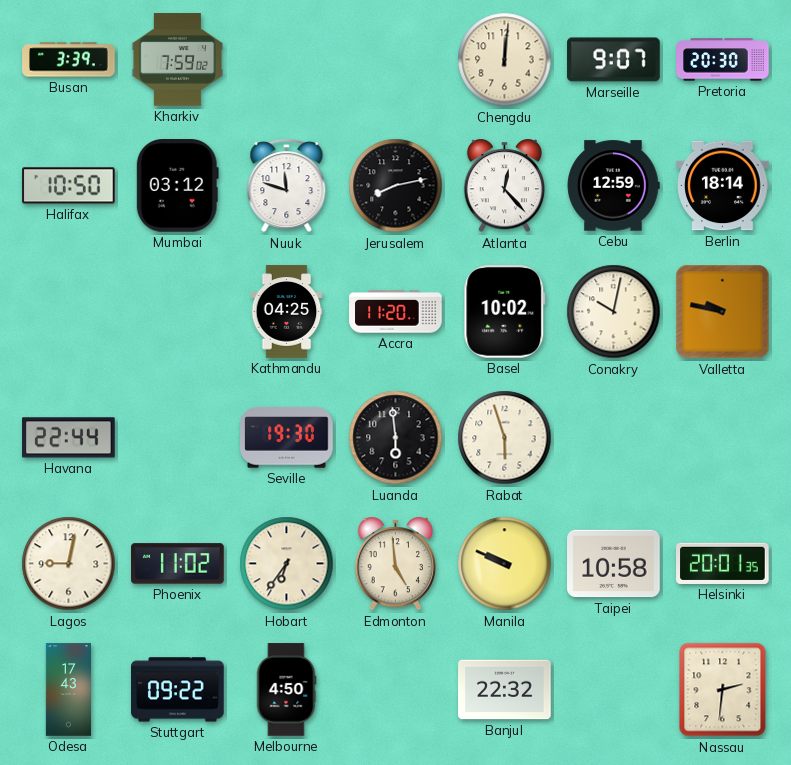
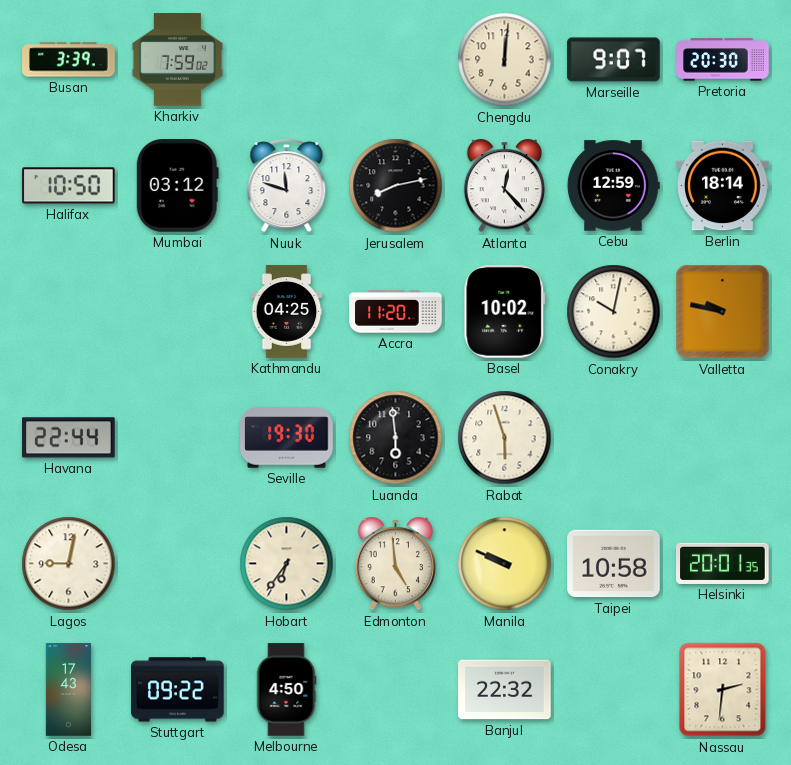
Phoenix: 11:02 -> none
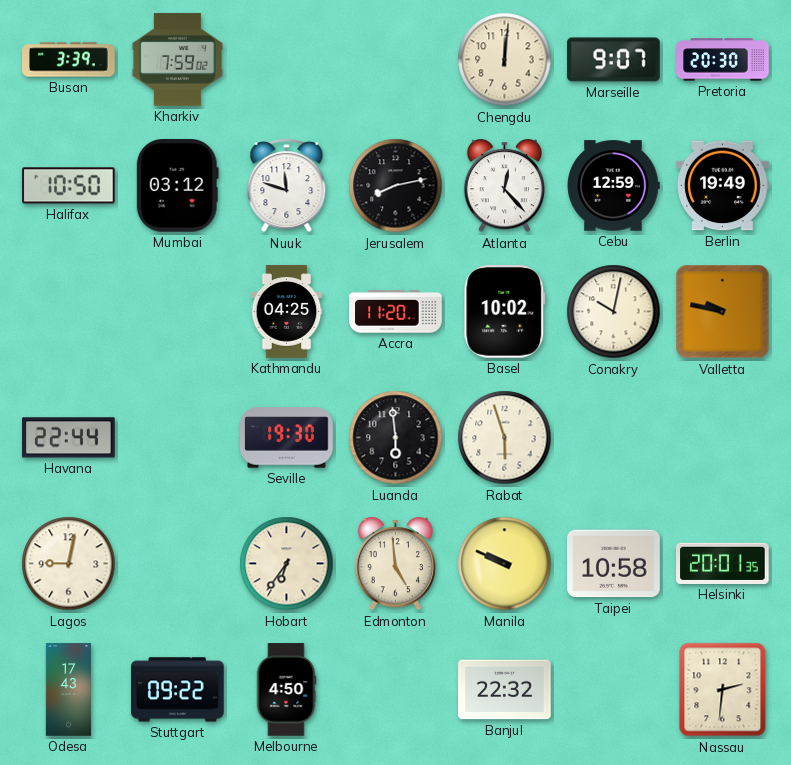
Berlin: 18:14 -> 19:49
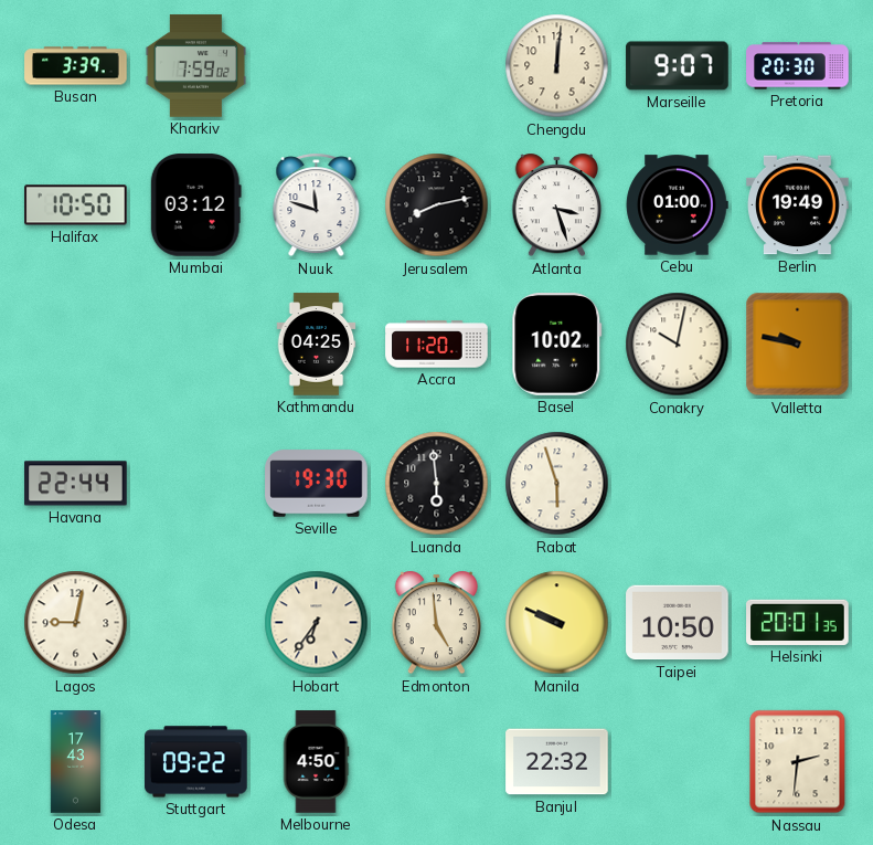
Atlanta: 12:23 -> 3:27
Cebu: 12:59 -> 01:00
Taipei: 10:58 -> 10:50
